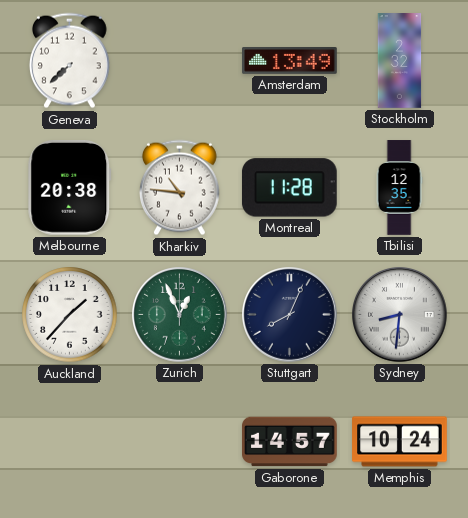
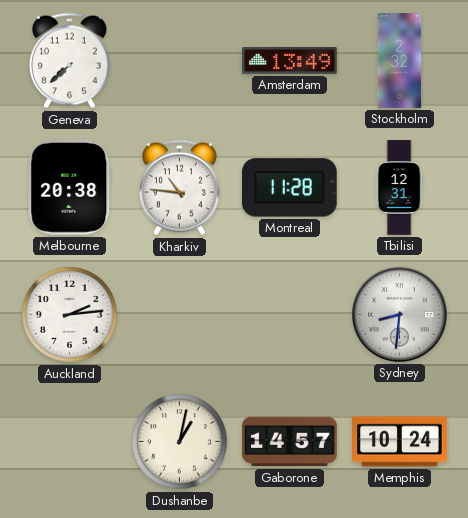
Tbilisi: 12:35 -> 12:31
Auckland: 1:37 -> 2:14
Zurich: 12:56 -> none
Stuttgart: 8:04 -> none
Dushanbe: none -> 1:02
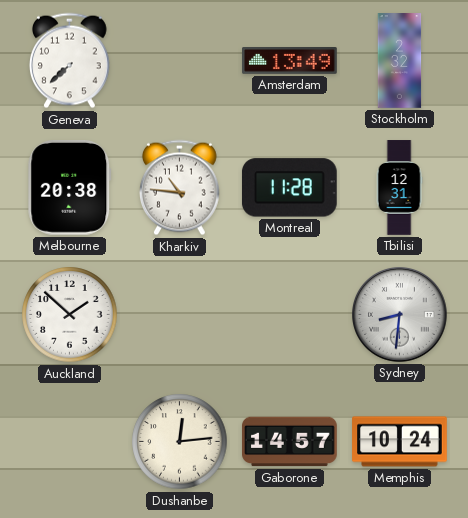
Auckland: 2:14 -> 1:52
Dushanbe: 1:02 -> 12:14
